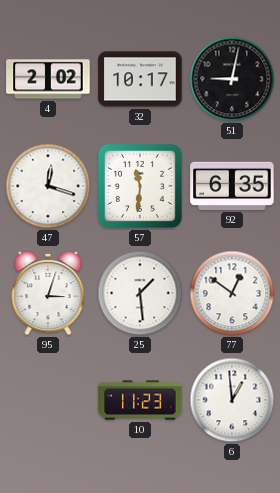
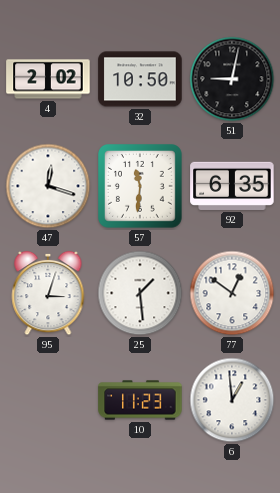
32: 10:17 -> 10:50
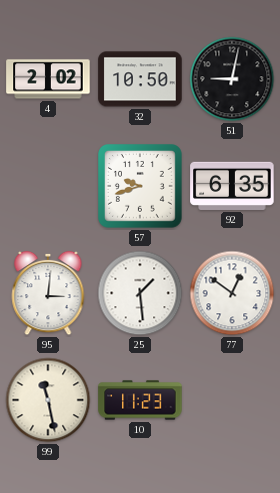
47: 12:18 -> none
57: 11:31 -> 9:42
95: 3:03 -> 3:01
99: none -> 11:28
6: 12:59 -> none
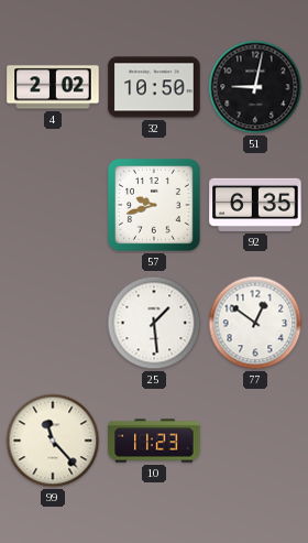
95: 3:01 -> none
99: 11:28 -> 11:23
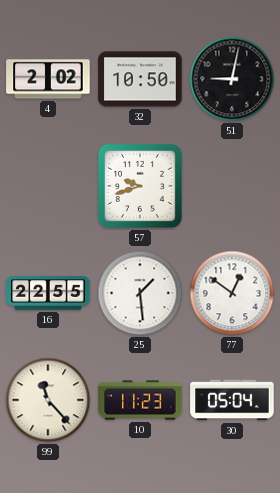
92: 6:35 -> none
16: none -> 22:55
30: none -> 05:04
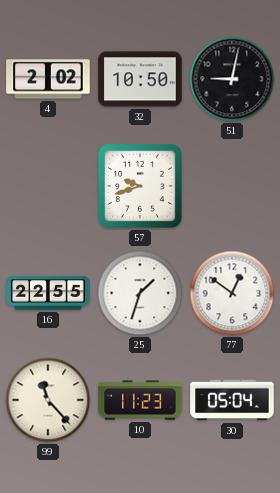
25: 1:29 -> 1:33
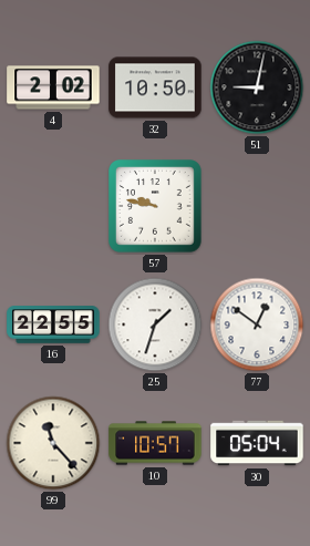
57: 9:42 -> 9:47
10: 11:23 -> 10:57
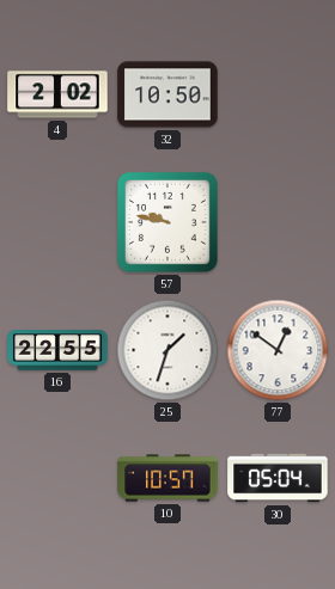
51: 9:02 -> none
99: 11:23 -> none
